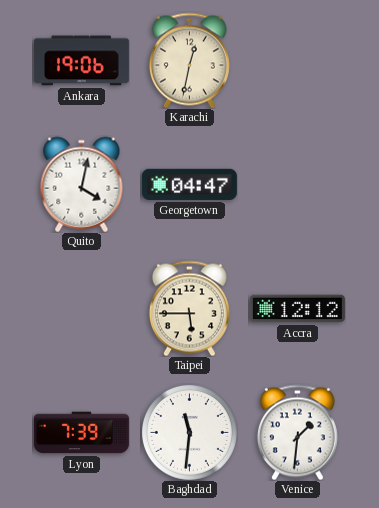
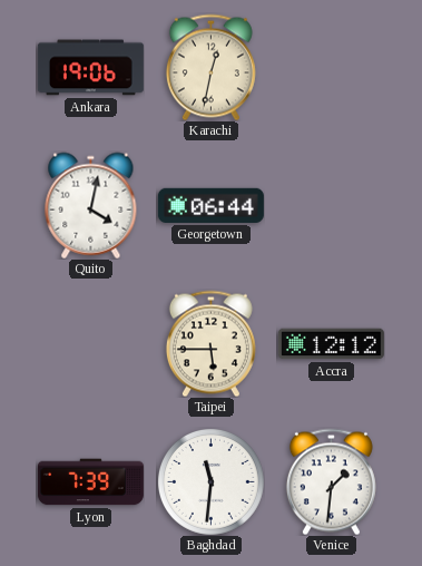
Georgetown: 04:47 -> 06:44
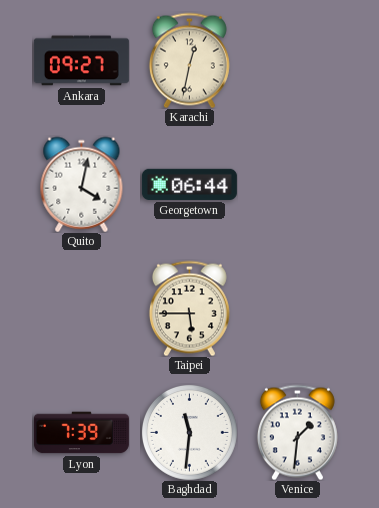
Ankara: 19:06 -> 09:27
Accra: 12:12 -> none
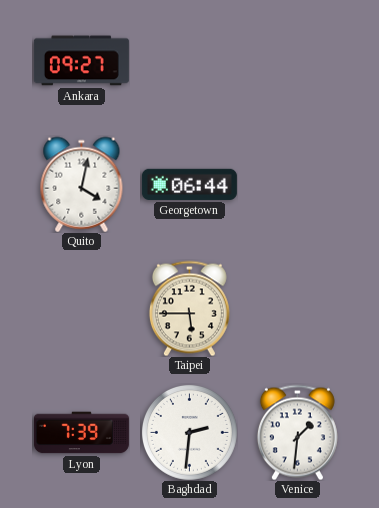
Karachi: 12:32 -> none
Baghdad: 11:31 -> 2:31
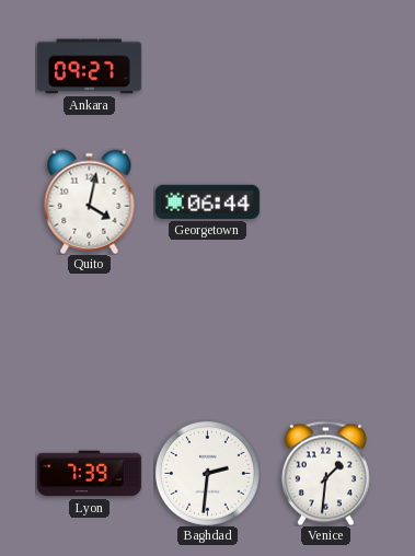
Taipei: 5:45 -> none
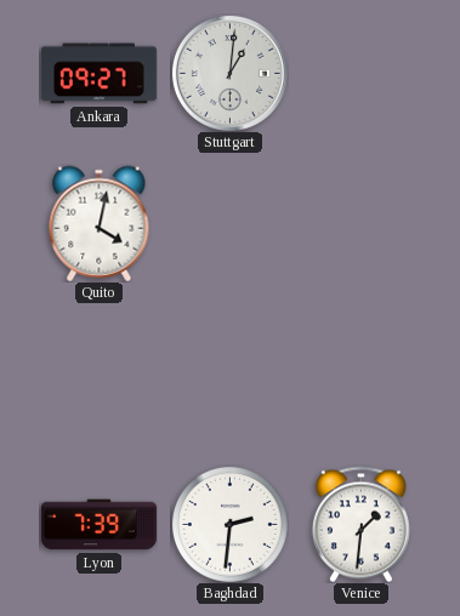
Stuttgart: none -> 1:01
Georgetown: 06:44 -> none
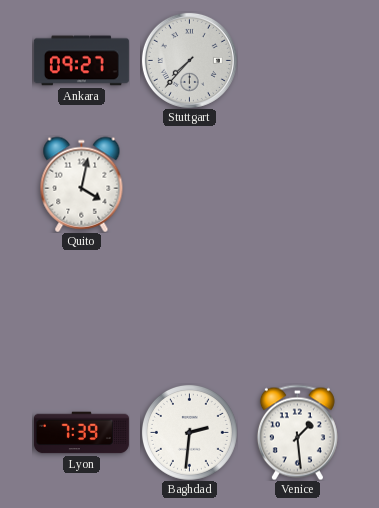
Stuttgart: 1:01 -> 7:37
Venice: 1:31 -> 1:29
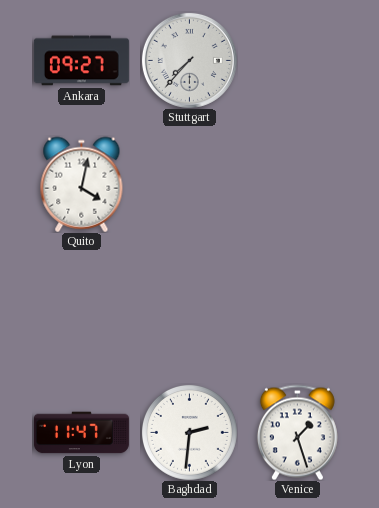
Lyon: 7:39 -> 11:47
Venice: 1:29 -> 1:27
